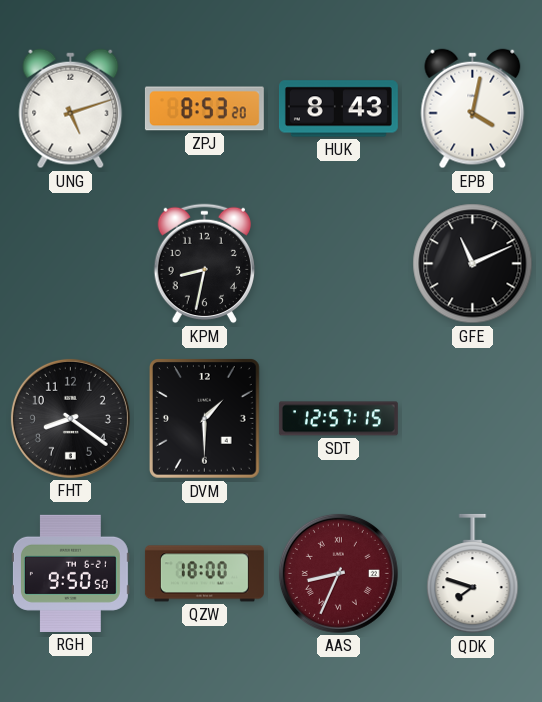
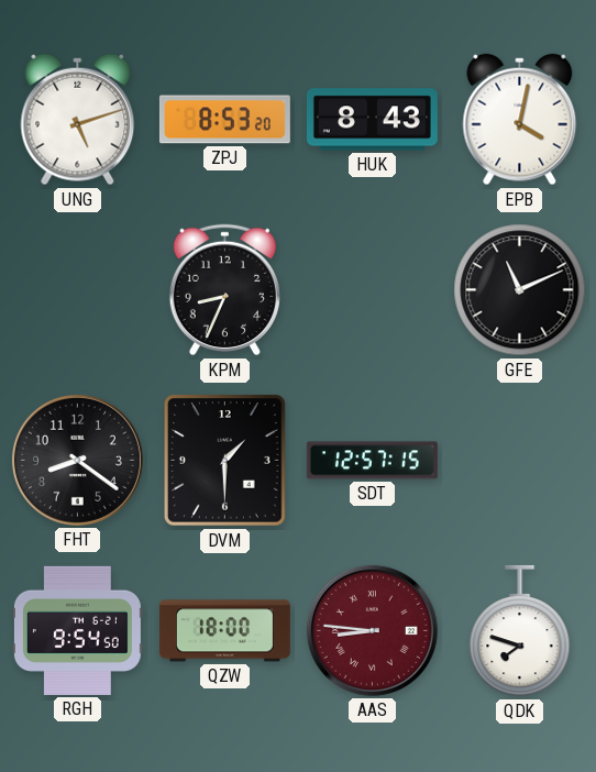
KPM: 8:32 -> 8:34
RGH: 9:50 -> 9:54
AAS: 8:34 -> 8:46
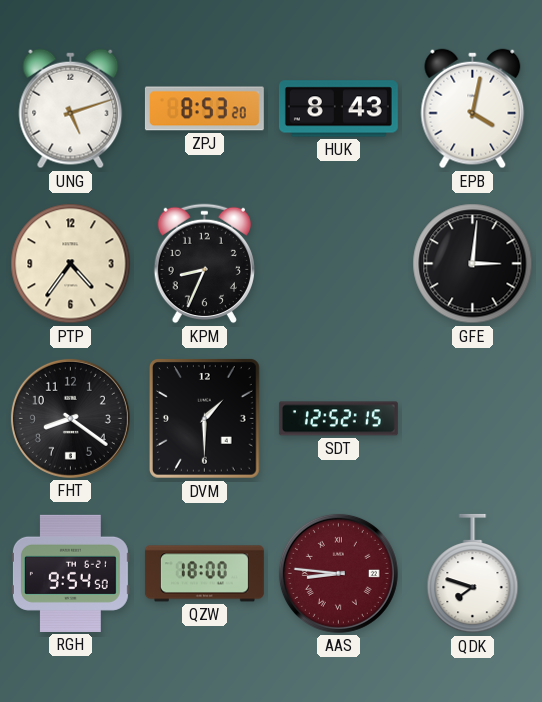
PTP: none -> 4:36
GFE: 11:11 -> 3:01
SDT: 12:57 -> 12:52
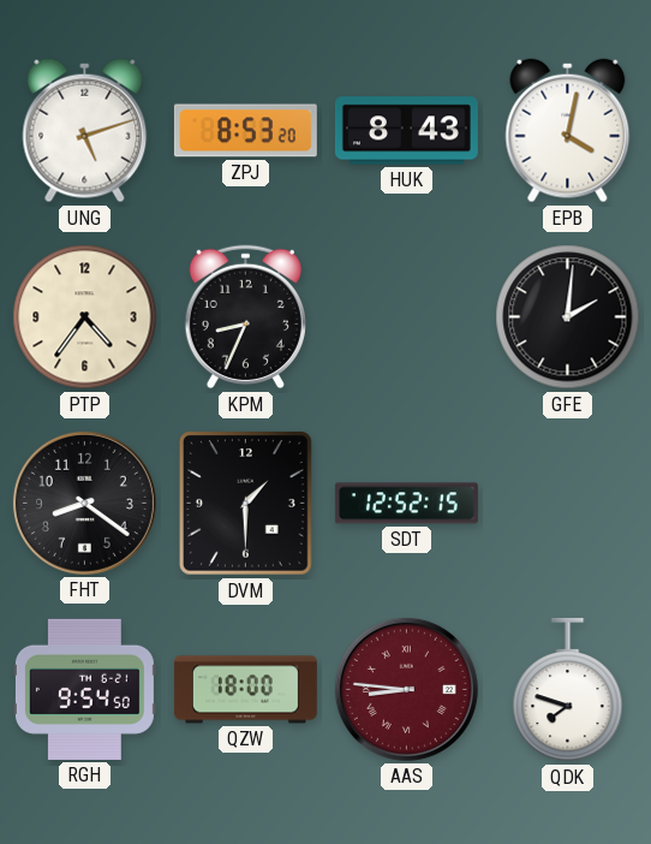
GFE: 3:01 -> 2:01
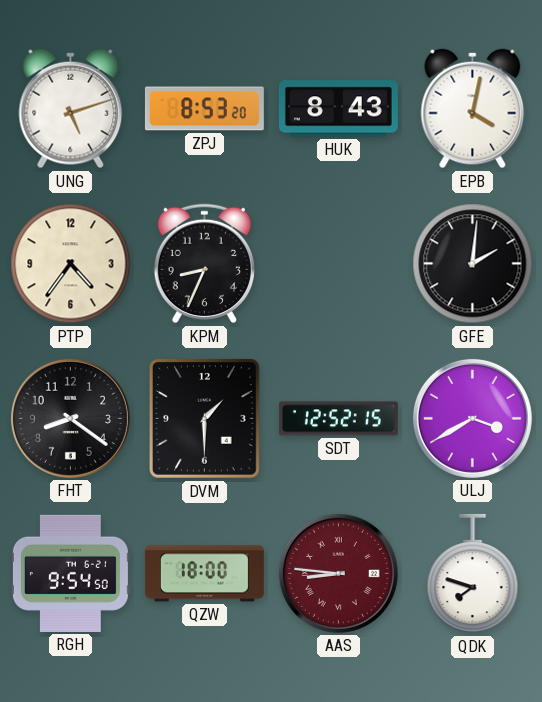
ULJ: none -> 3:40
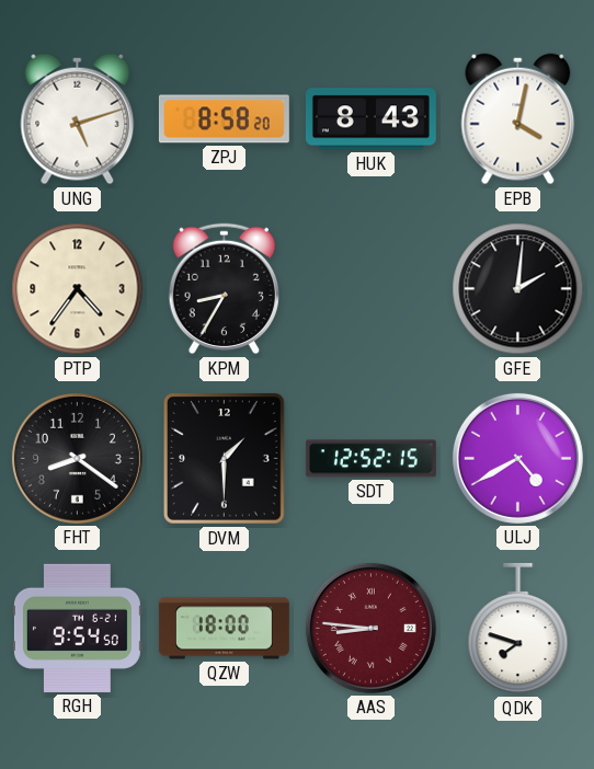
ZPJ: 8:53 -> 8:58
KPM: 8:34 -> 8:35
ULJ: 3:40 -> 4:40
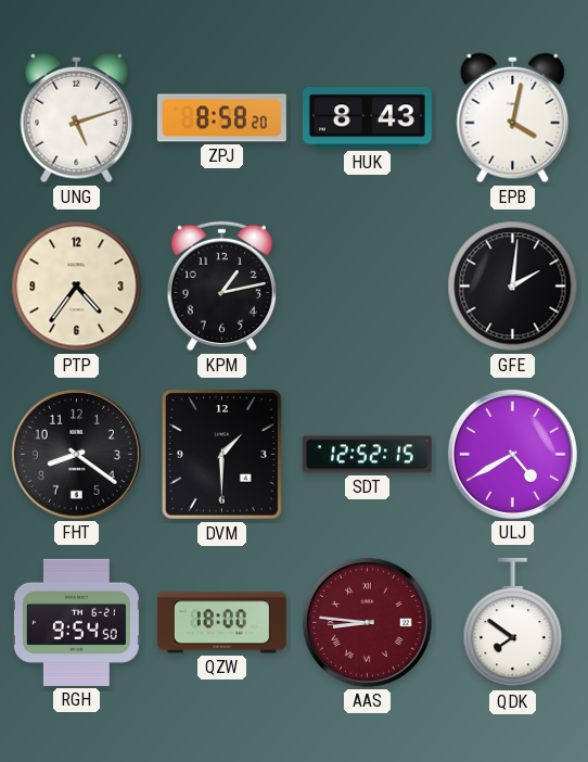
KPM: 8:35 -> 1:13
QDK: 7:48 -> 7:51
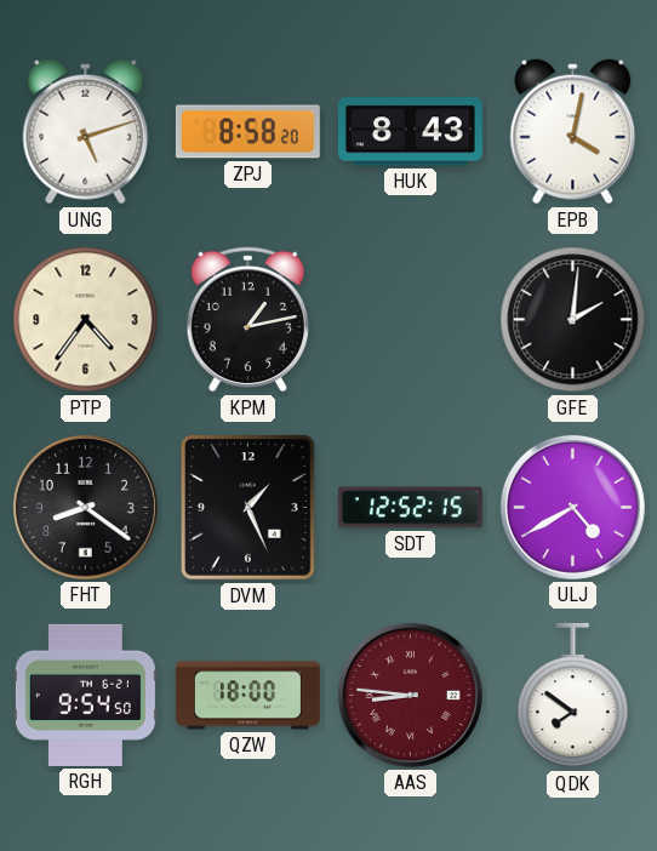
DVM: 1:30 -> 1:26
